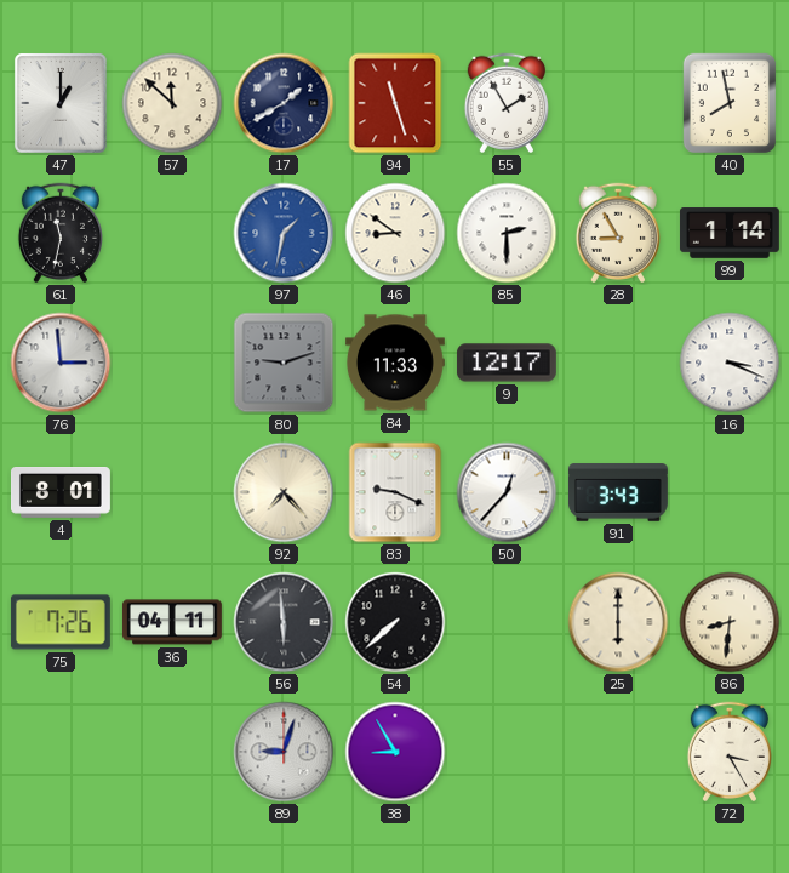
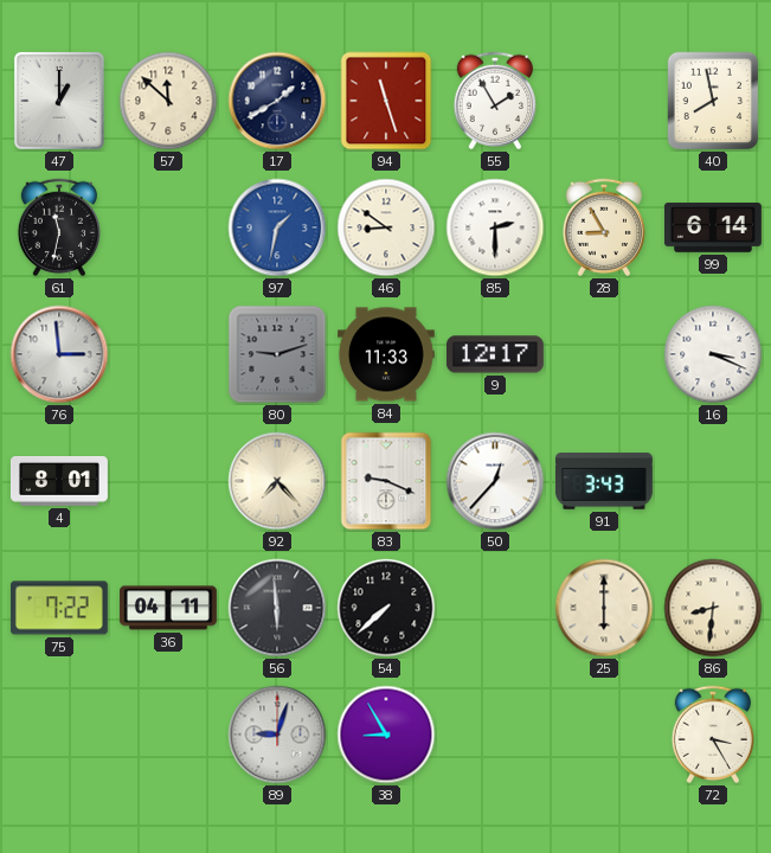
99: 1:14 -> 6:14
75: 7:26 -> 7:22
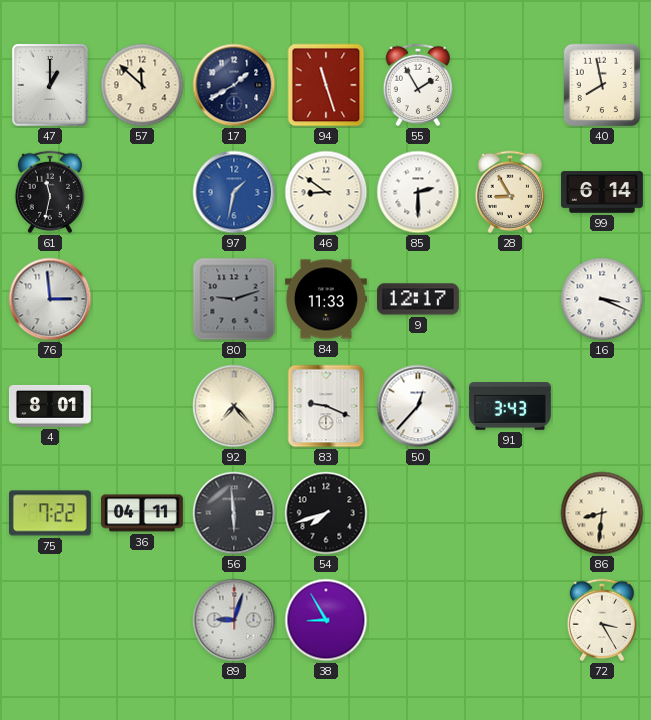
54: 7:38 -> 7:42
25: 6:00 -> none
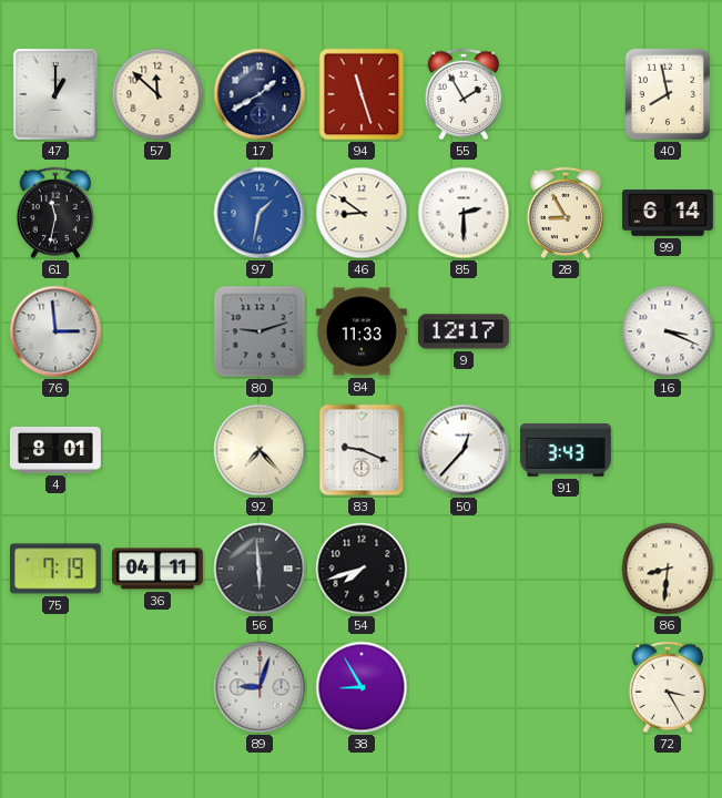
75: 7:22 -> 7:19
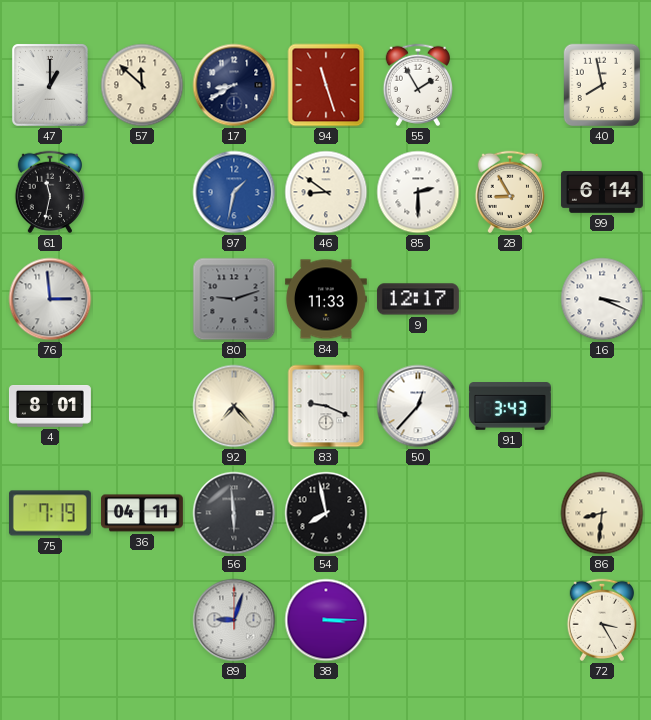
17: 1:40 -> 8:40
54: 7:42 -> 7:58
38: 8:55 -> 3:15
